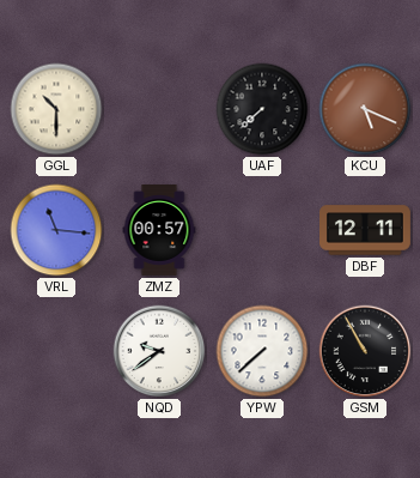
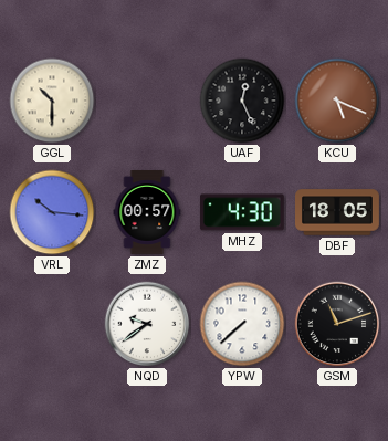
UAF: 7:38 -> 12:26
VRL: 11:16 -> 10:16
MHZ: none -> 4:30
DBF: 12:11 -> 18:05
GSM: 10:55 -> 11:12
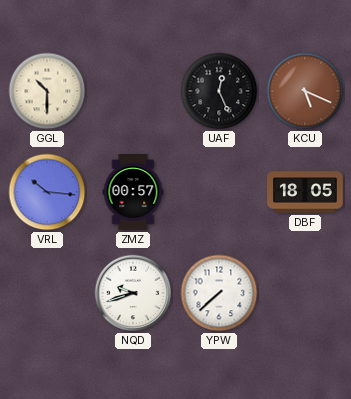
MHZ: 4:30 -> none
NQD: 9:39 -> 9:42
GSM: 11:12 -> none
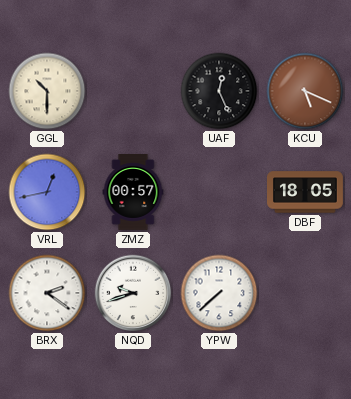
VRL: 10:16 -> 12:43
BRX: none -> 2:21
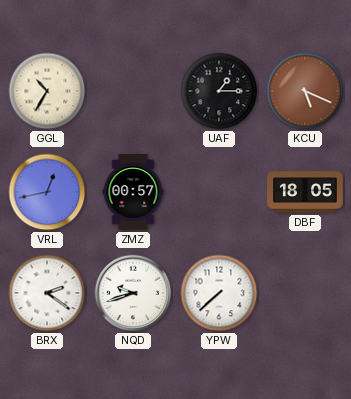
GGL: 10:30 -> 10:35
UAF: 12:26 -> 1:15
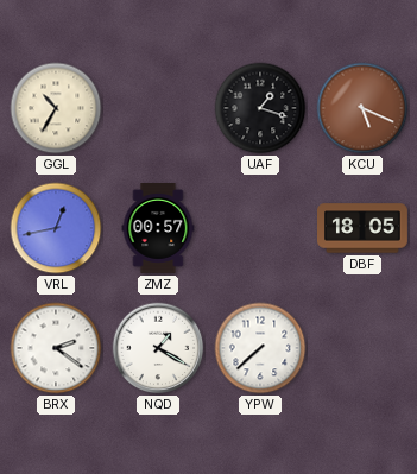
UAF: 1:15 -> 1:18
NQD: 9:42 -> 1:20
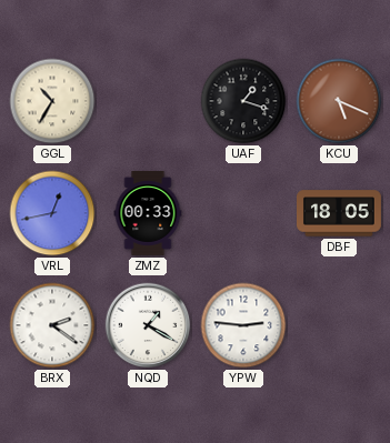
ZMZ: 00:57 -> 00:33
YPW: 7:38 -> 2:46
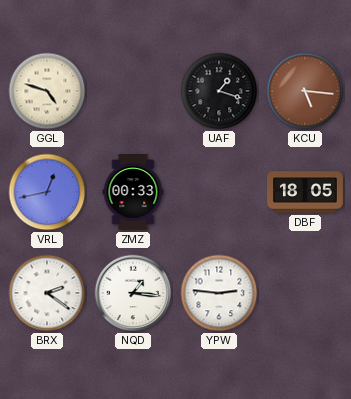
GGL: 10:35 -> 4:48
KCU: 5:19 -> 5:16
NQD: 1:20 -> 1:16
